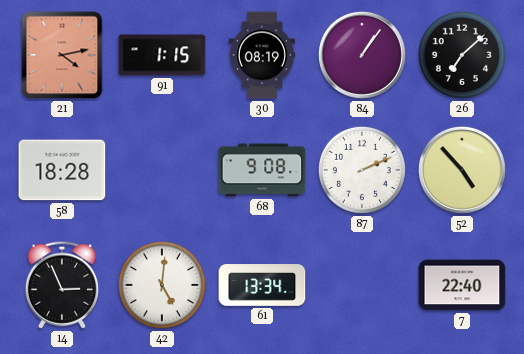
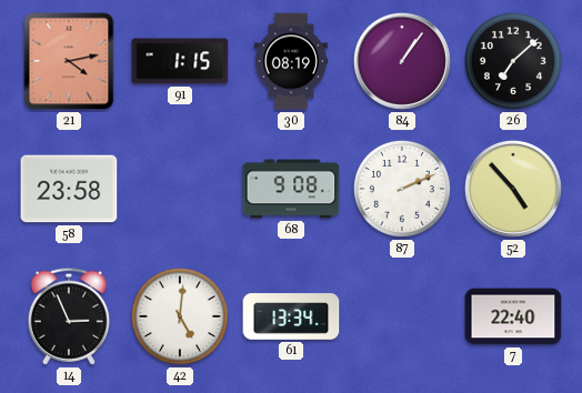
58: 18:28 -> 23:58
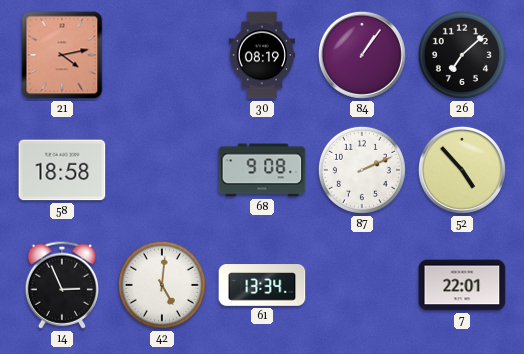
91: 1:15 -> none
58: 23:58 -> 18:58
7: 22:40 -> 22:01
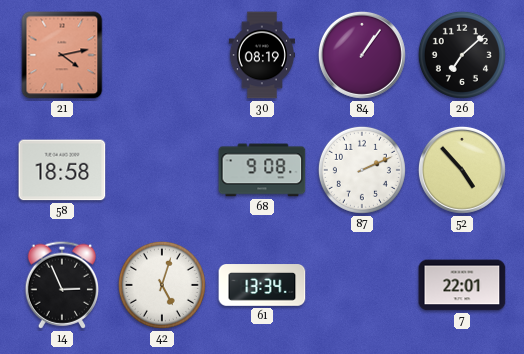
42: 5:01 -> 5:03
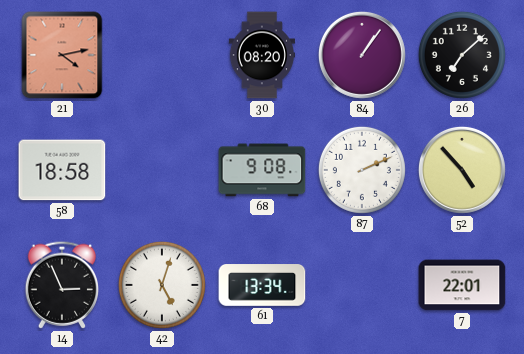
30: 08:19 -> 08:20
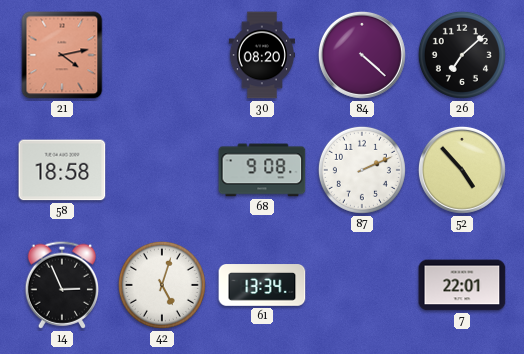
84: 1:06 -> 4:22
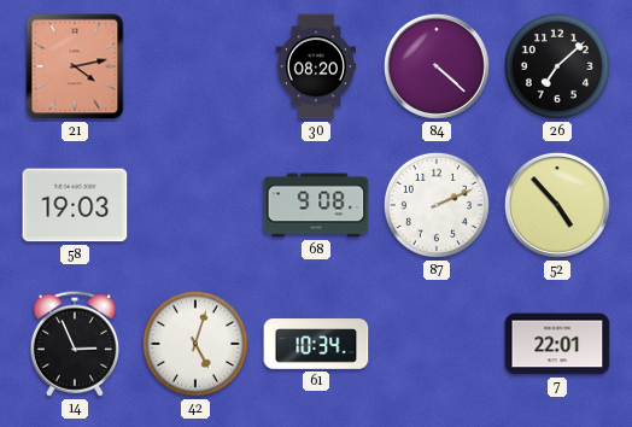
58: 18:58 -> 19:03
61: 13:34 -> 10:34
